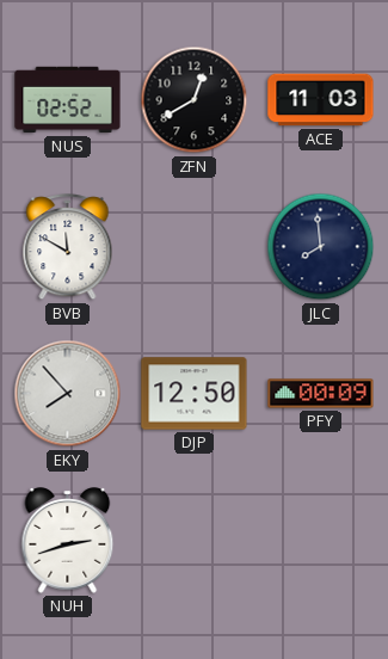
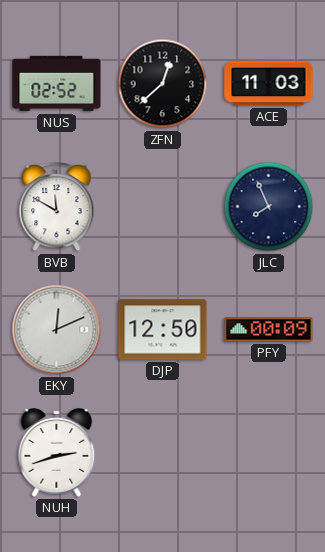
ZFN: 12:40 -> 12:38
JLC: 7:59 -> 7:56
EKY: 7:53 -> 12:11
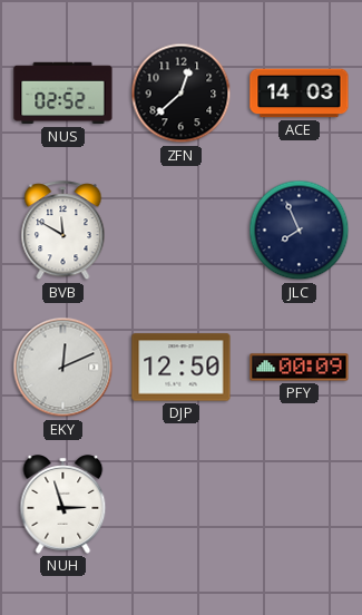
ACE: 11:03 -> 14:03
NUH: 2:42 -> 2:57
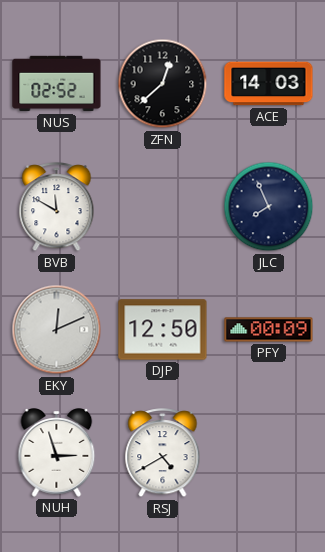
RSJ: none -> 4:40
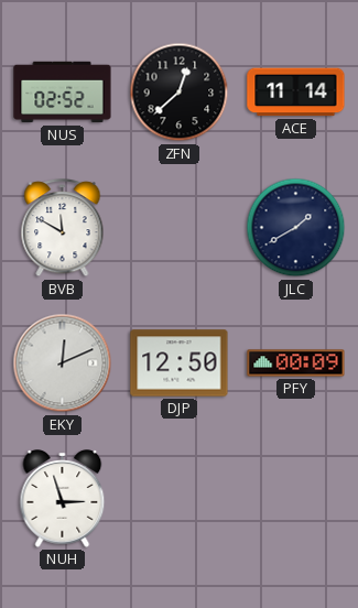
ACE: 14:03 -> 11:14
JLC: 7:56 -> 1:40
RSJ: 4:40 -> none
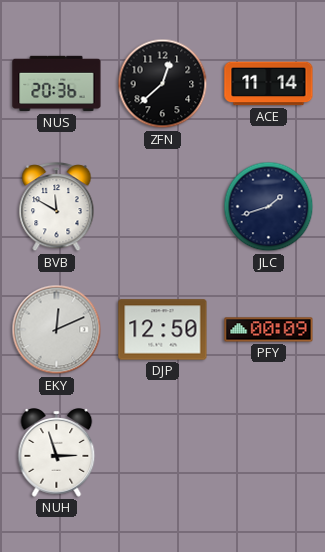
NUS: 02:52 -> 20:36
JLC: 1:40 -> 1:42
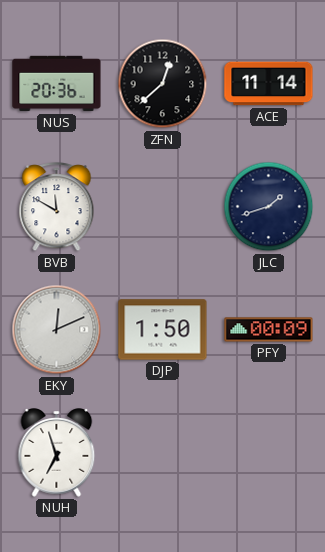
DJP: 12:50 -> 1:50
NUH: 2:57 -> 6:57
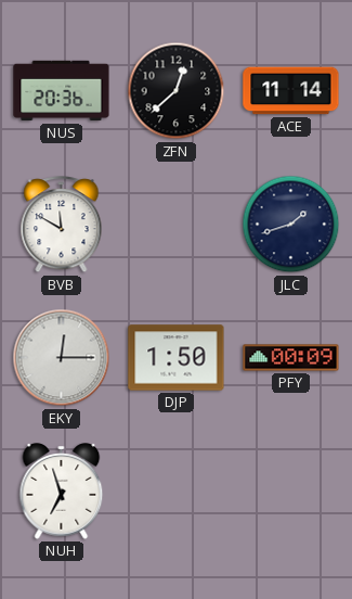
EKY: 12:11 -> 12:15
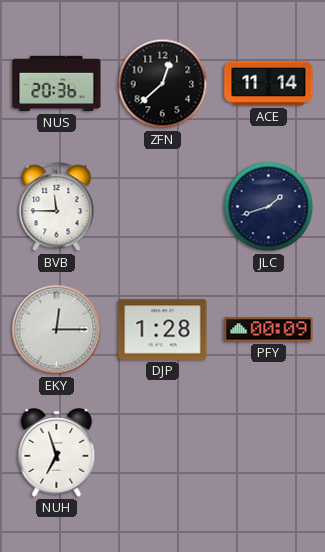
BVB: 11:50 -> 11:45
DJP: 1:50 -> 1:28
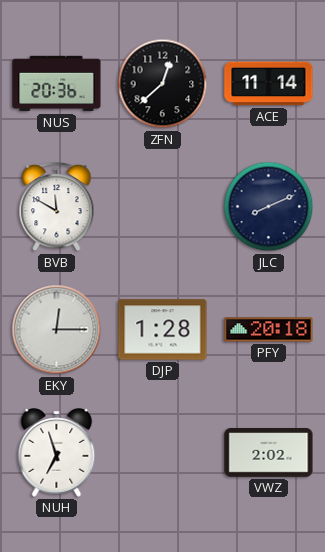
BVB: 11:45 -> 11:50
JLC: 1:42 -> 8:11
PFY: 00:09 -> 20:18
VWZ: none -> 2:02
